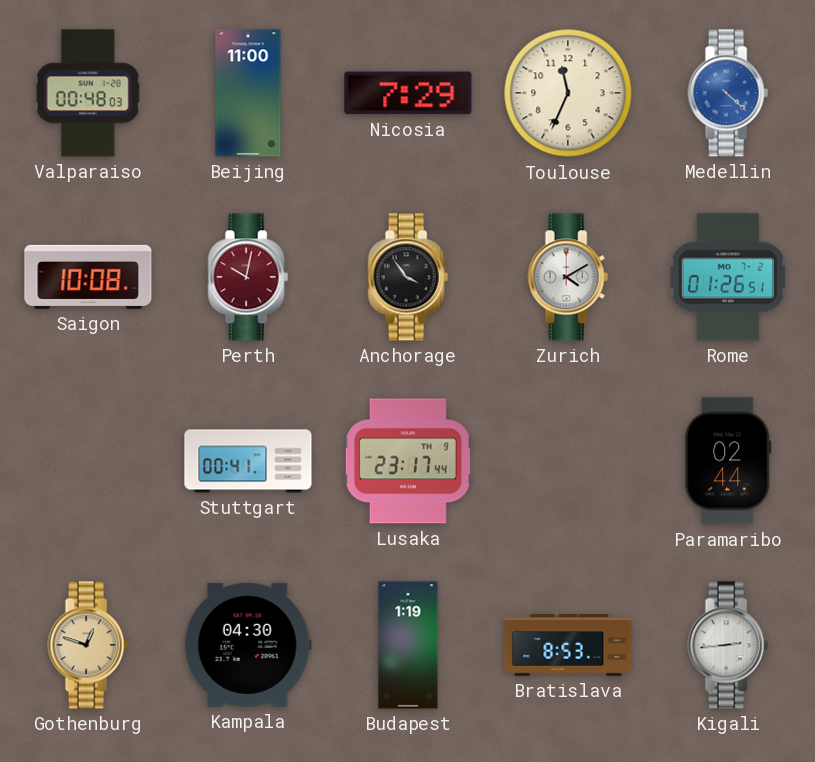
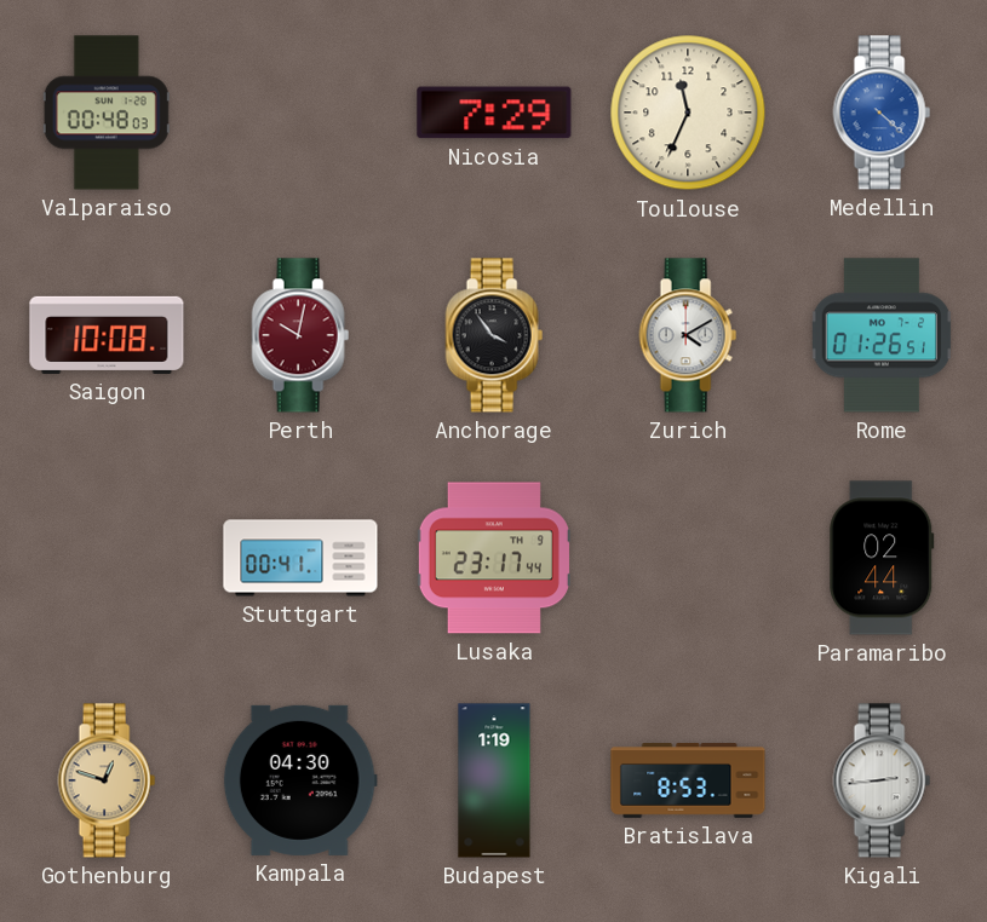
Beijing: 11:00 -> none
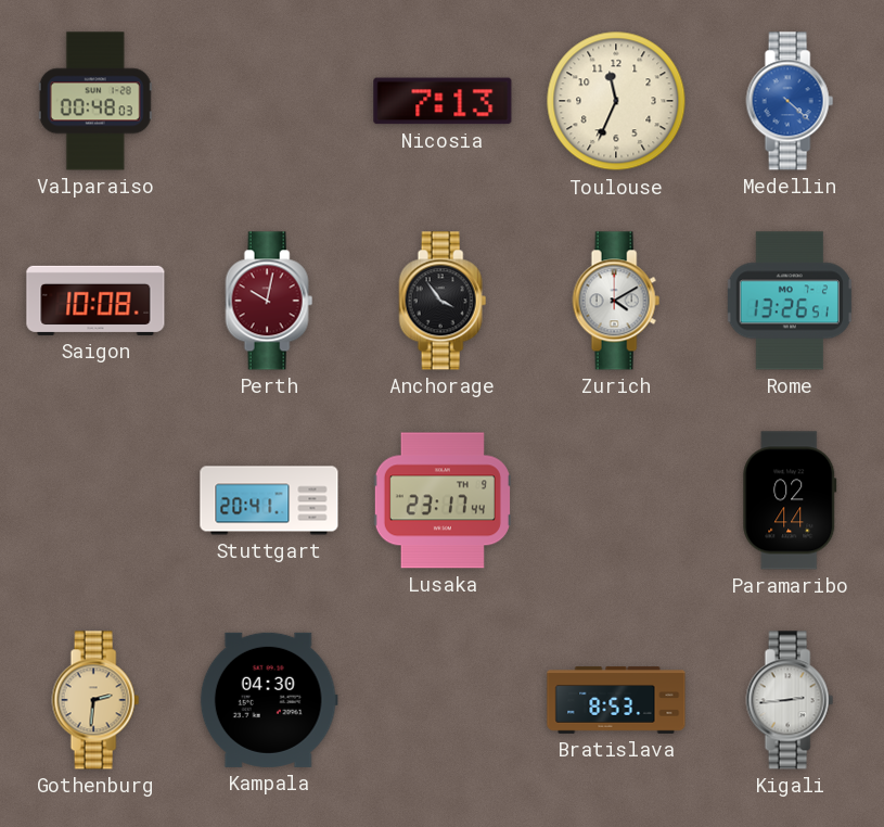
Nicosia: 7:29 -> 7:13
Rome: 01:26 -> 13:26
Stuttgart: 00:41 -> 20:41
Gothenburg: 12:48 -> 2:31
Budapest: 1:19 -> none
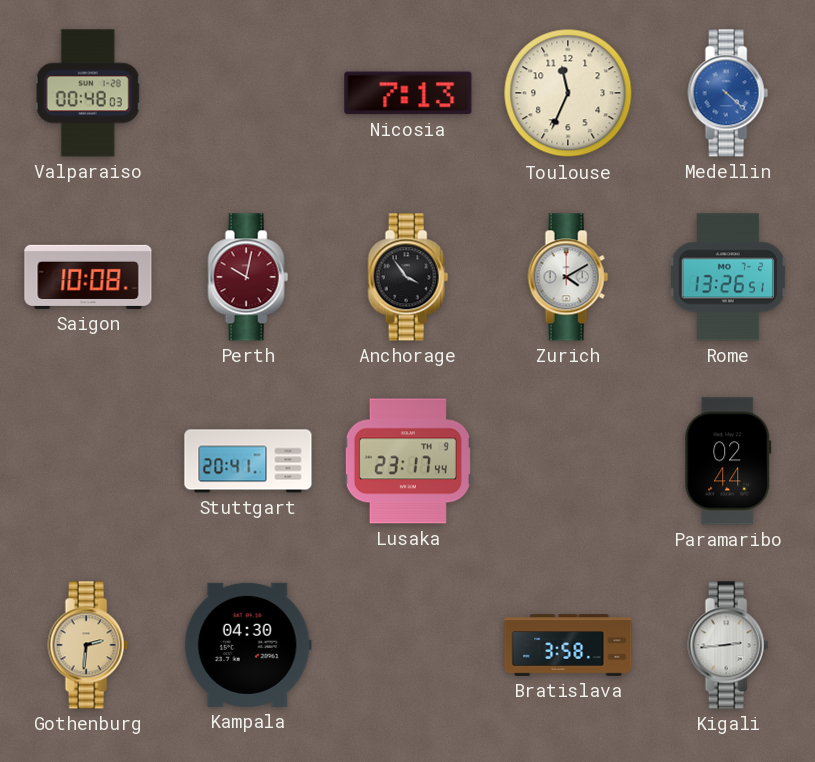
Bratislava: 8:53 -> 3:58
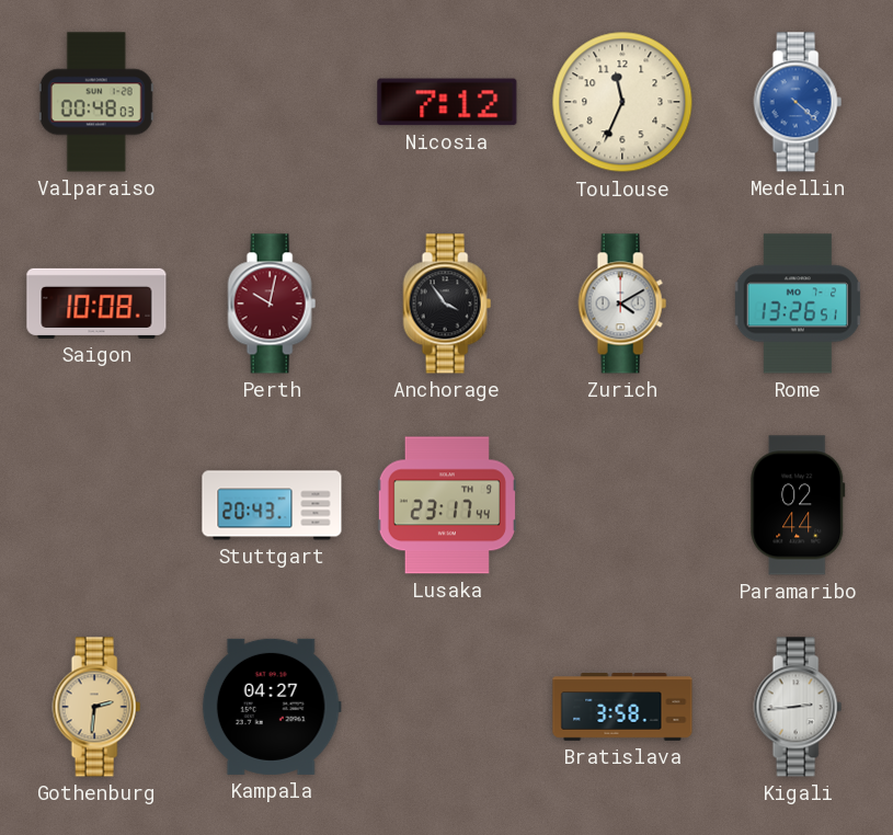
Nicosia: 7:13 -> 7:12
Stuttgart: 20:41 -> 20:43
Kampala: 04:30 -> 04:27
